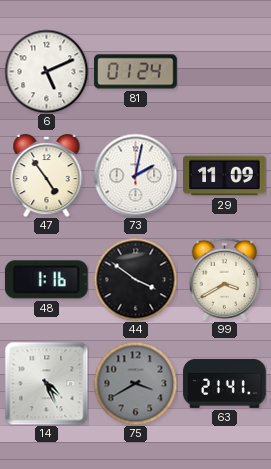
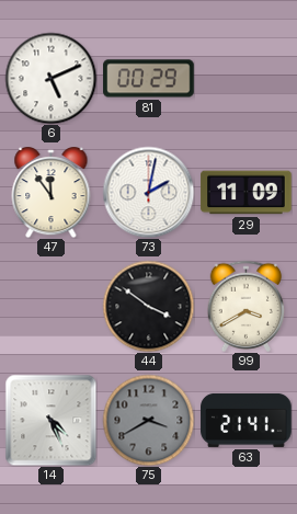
81: 01:24 -> 00:29
47: 4:54 -> 11:54
48: 1:16 -> none
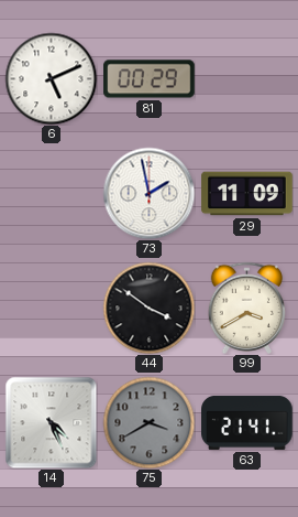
47: 11:54 -> none
73: 2:02 -> 1:58
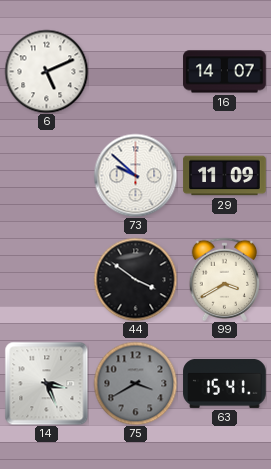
81: 00:29 -> none
16: none -> 14:07
73: 1:58 -> 9:52
14: 4:26 -> 3:26
63: 21:41 -> 15:41
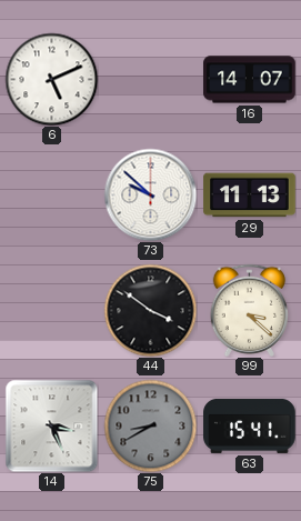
29: 11:09 -> 11:13
99: 3:40 -> 3:22
75: 3:40 -> 8:40
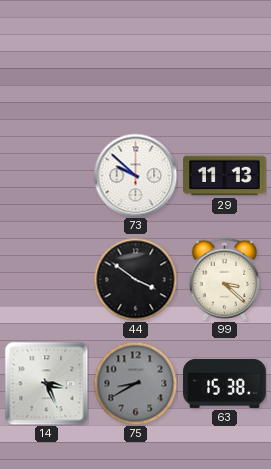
6: 5:11 -> none
16: 14:07 -> none
63: 15:41 -> 15:38
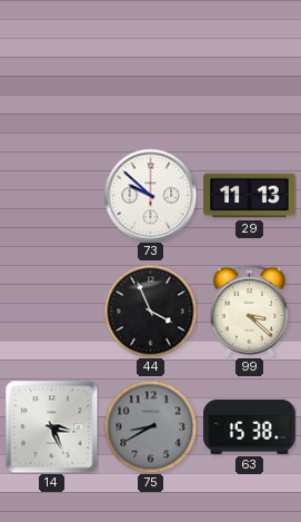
44: 3:51 -> 3:56
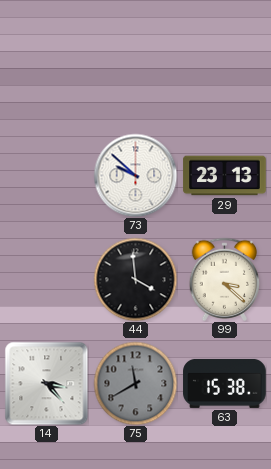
29: 11:13 -> 23:13
44: 3:56 -> 3:59
14: 3:26 -> 3:23
75: 8:40 -> 11:40
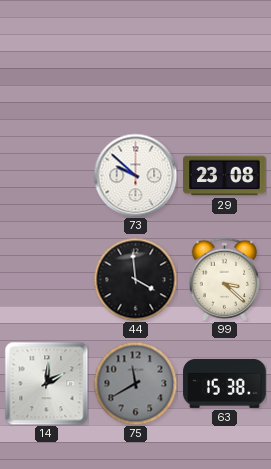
29: 23:13 -> 23:08
14: 3:23 -> 2:01
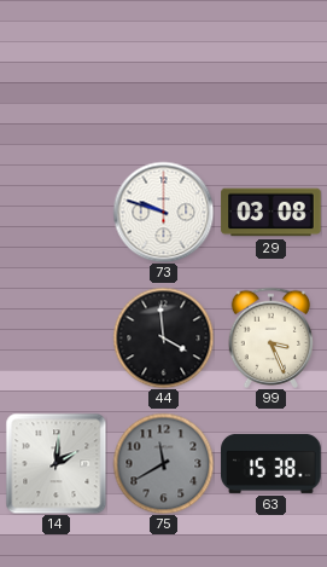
73: 9:52 -> 9:48
29: 23:08 -> 03:08
99: 3:22 -> 3:26
